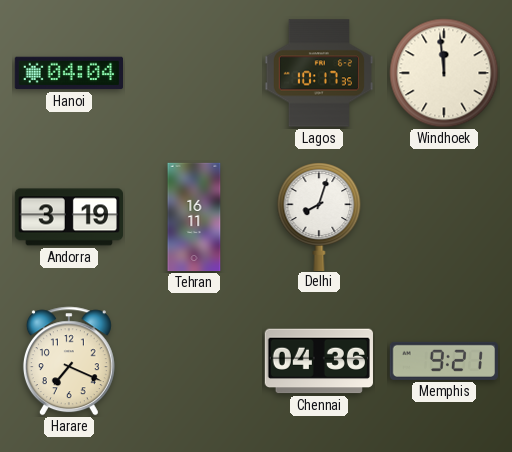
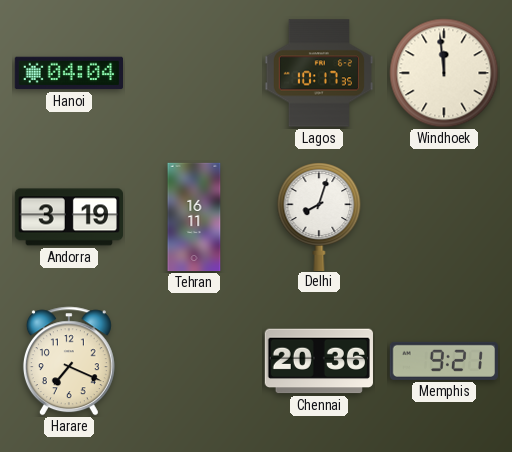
Chennai: 04:36 -> 20:36
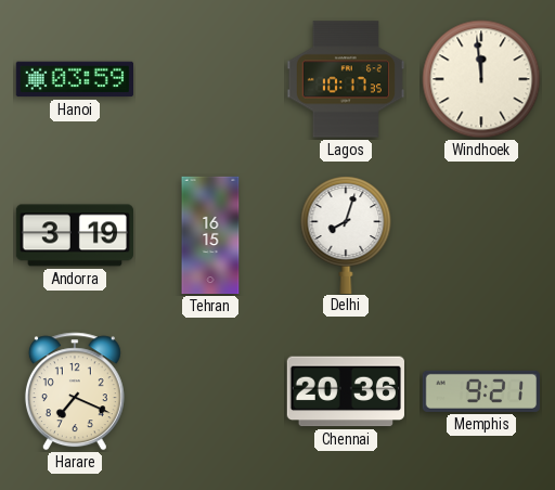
Hanoi: 04:04 -> 03:59
Tehran: 16:11 -> 16:15
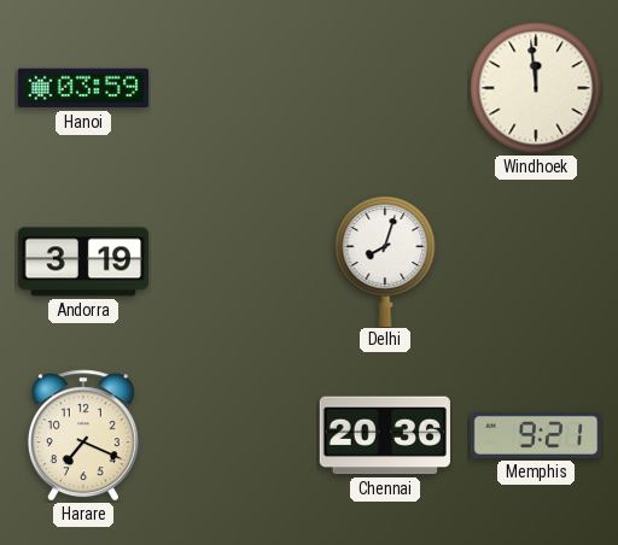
Lagos: 10:17 -> none
Tehran: 16:15 -> none
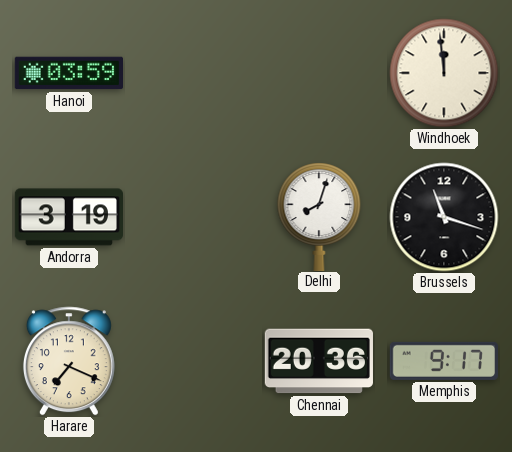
Brussels: none -> 11:18
Memphis: 9:21 -> 9:17
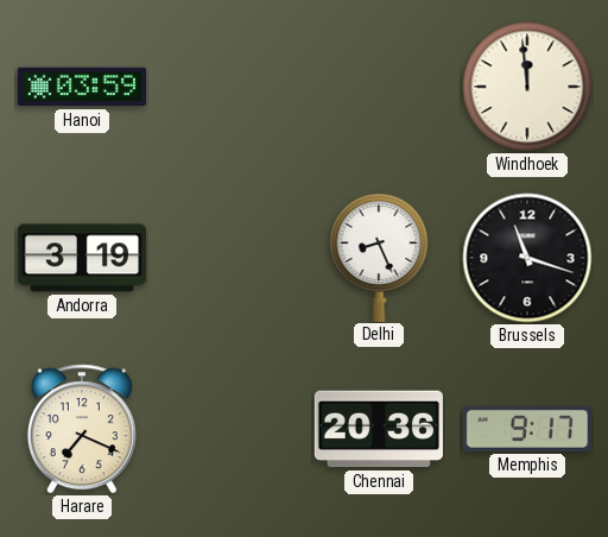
Delhi: 8:03 -> 8:26
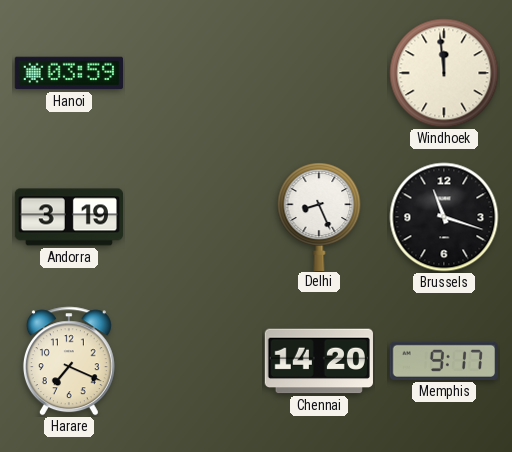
Chennai: 20:36 -> 14:20
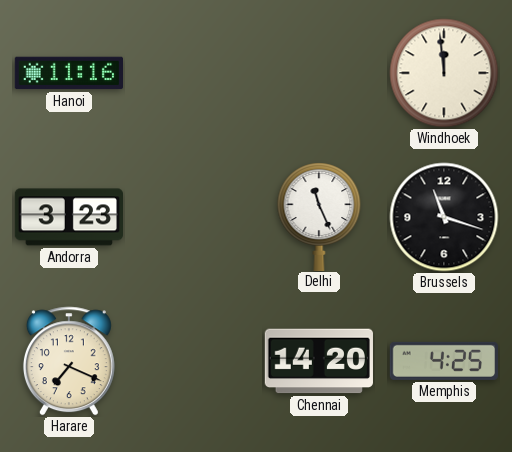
Hanoi: 03:59 -> 11:16
Andorra: 3:19 -> 3:23
Delhi: 8:26 -> 11:26
Memphis: 9:17 -> 4:25
